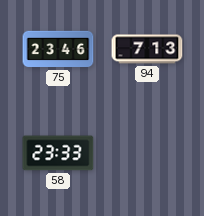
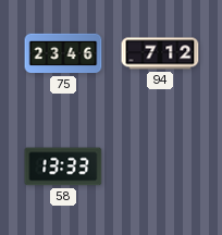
94: 7:13 -> 7:12
58: 23:33 -> 13:33
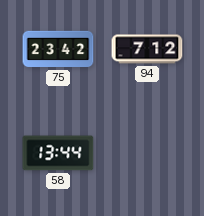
75: 23:46 -> 23:42
58: 13:33 -> 13:44
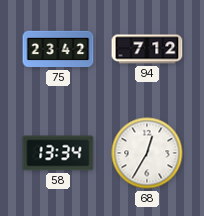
58: 13:44 -> 13:34
68: none -> 12:35
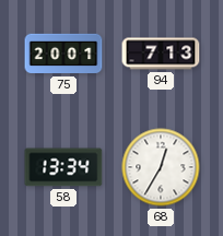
75: 23:42 -> 20:01
94: 7:12 -> 7:13
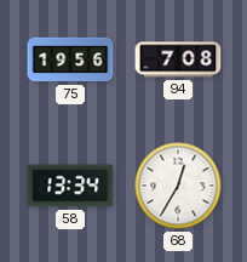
75: 20:01 -> 19:56
94: 7:13 -> 7:08
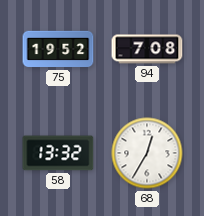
75: 19:56 -> 19:52
58: 13:34 -> 13:32
